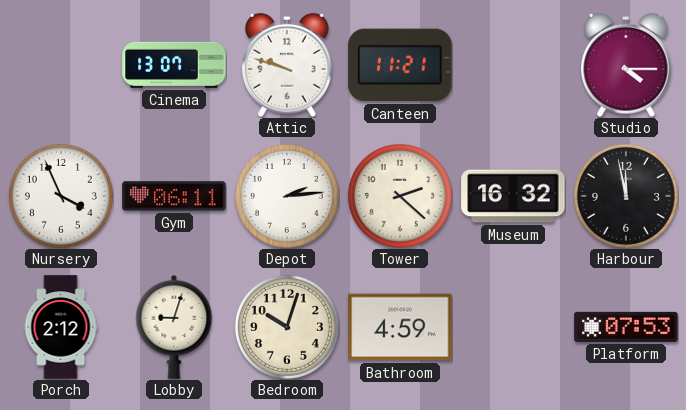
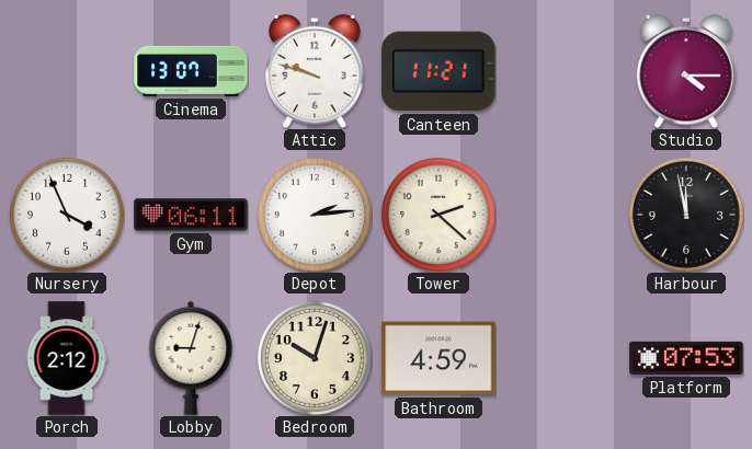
Museum: 16:32 -> none
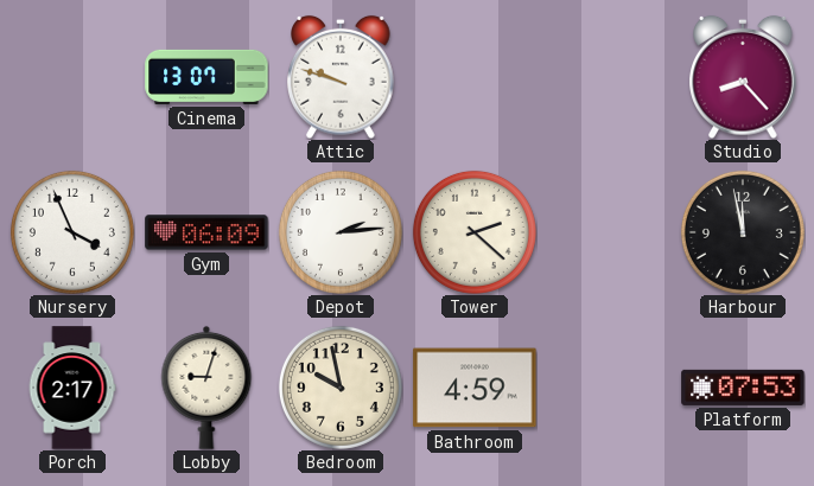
Canteen: 11:21 -> none
Studio: 4:15 -> 8:23
Gym: 06:11 -> 06:09
Porch: 2:12 -> 2:17
Bedroom: 10:03 -> 9:58
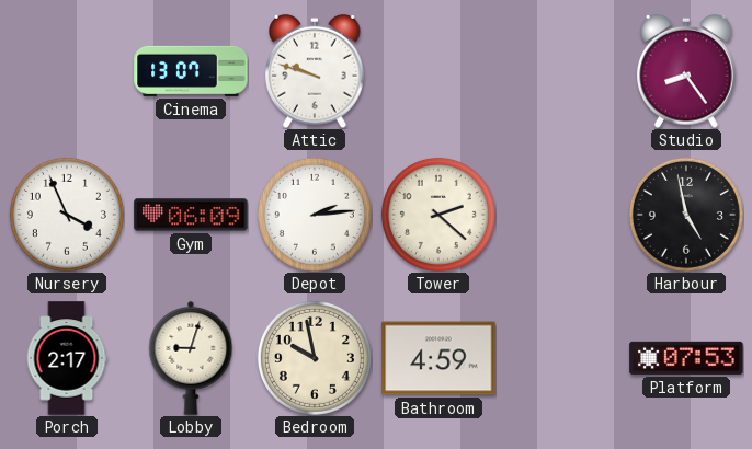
Studio: 8:23 -> 8:24
Harbour: 11:58 -> 4:58
